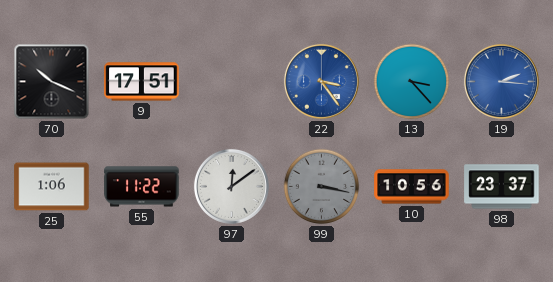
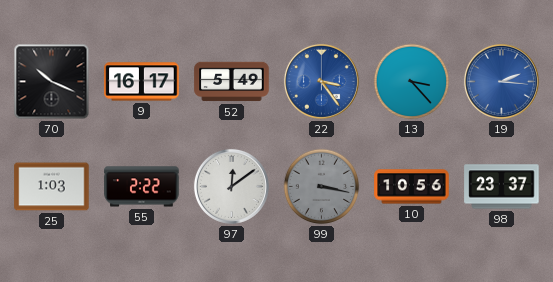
9: 17:51 -> 16:17
52: none -> 5:49
25: 1:06 -> 1:03
55: 11:22 -> 2:22
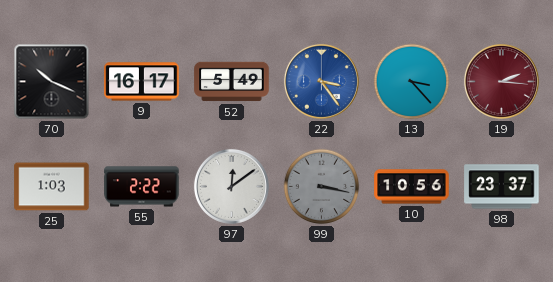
19 dial: blue -> burgundy
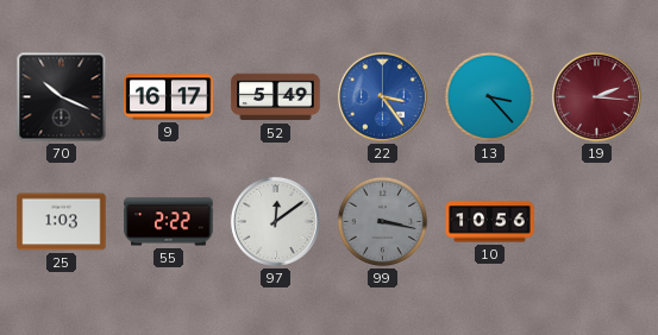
98: 23:37 -> none
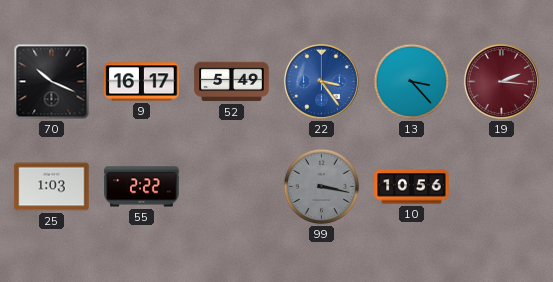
97: 12:09 -> none
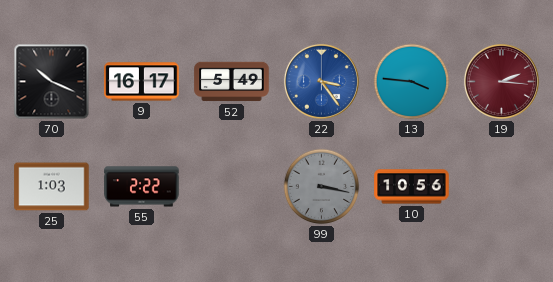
13: 3:23 -> 3:46
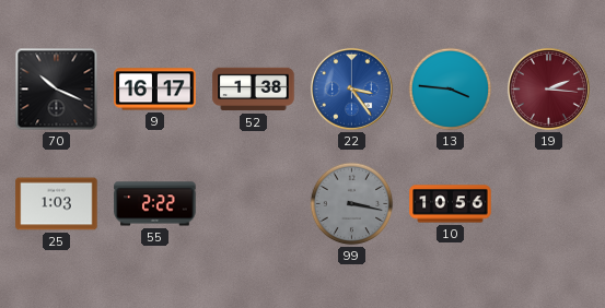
52: 5:49 -> 1:38
